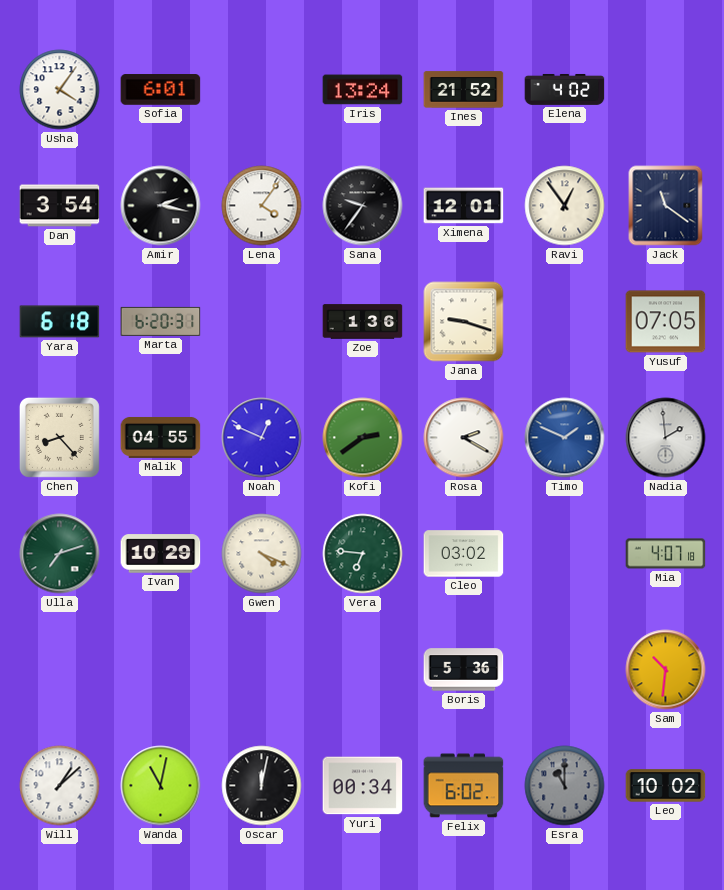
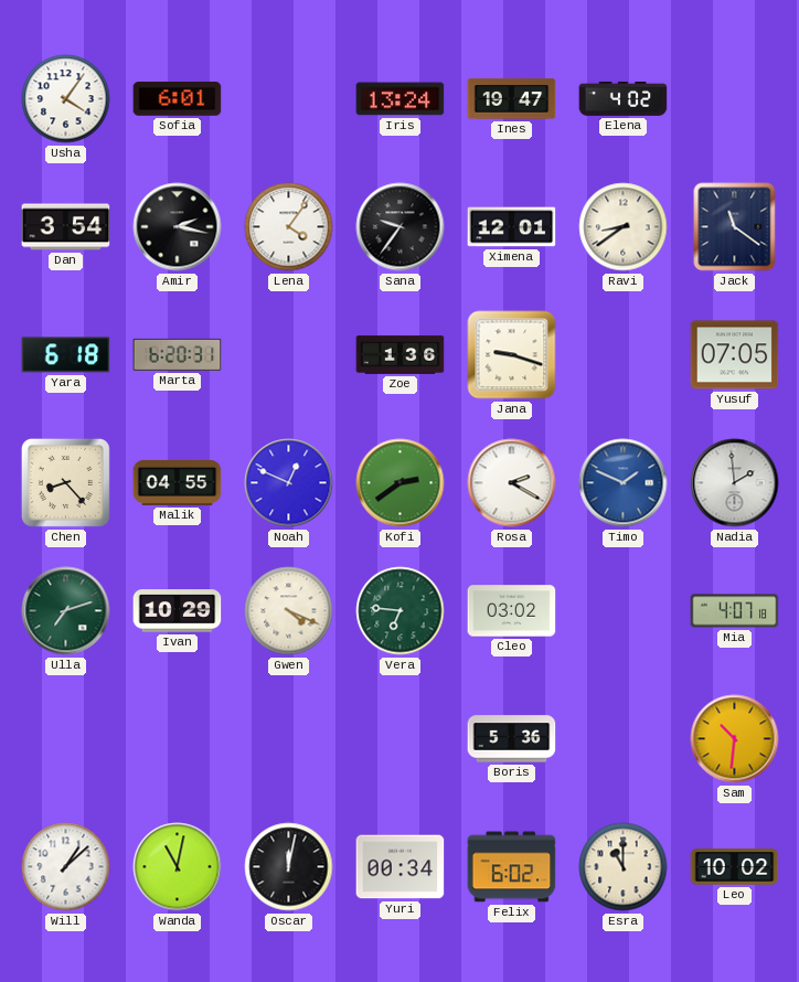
Ines: 21:52 -> 19:47
Ravi: 12:54 -> 8:39
Esra dial: grey -> cream
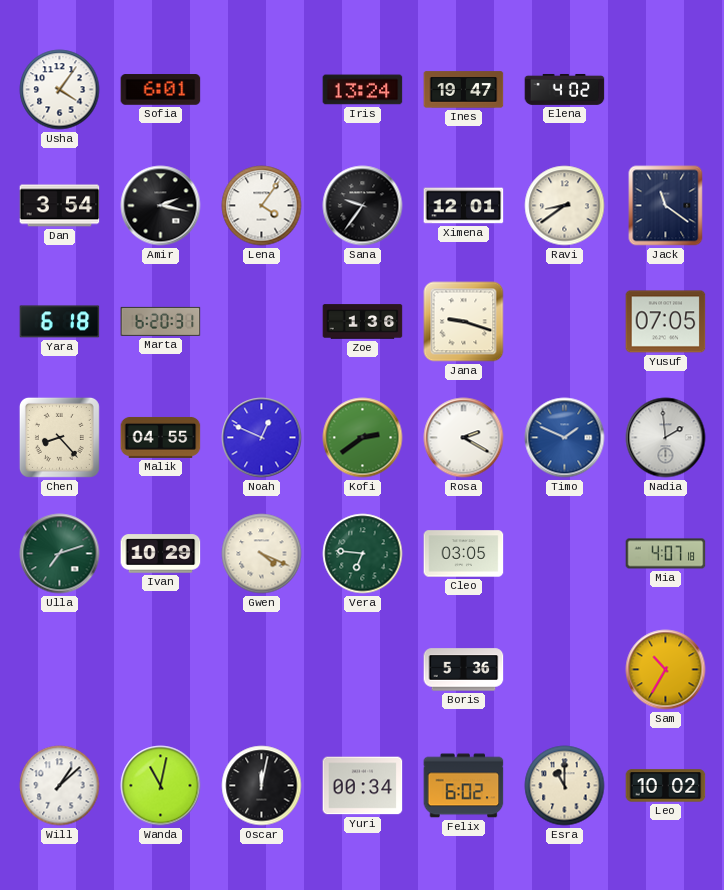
Cleo: 03:02 -> 03:05
Sam: 10:31 -> 10:35
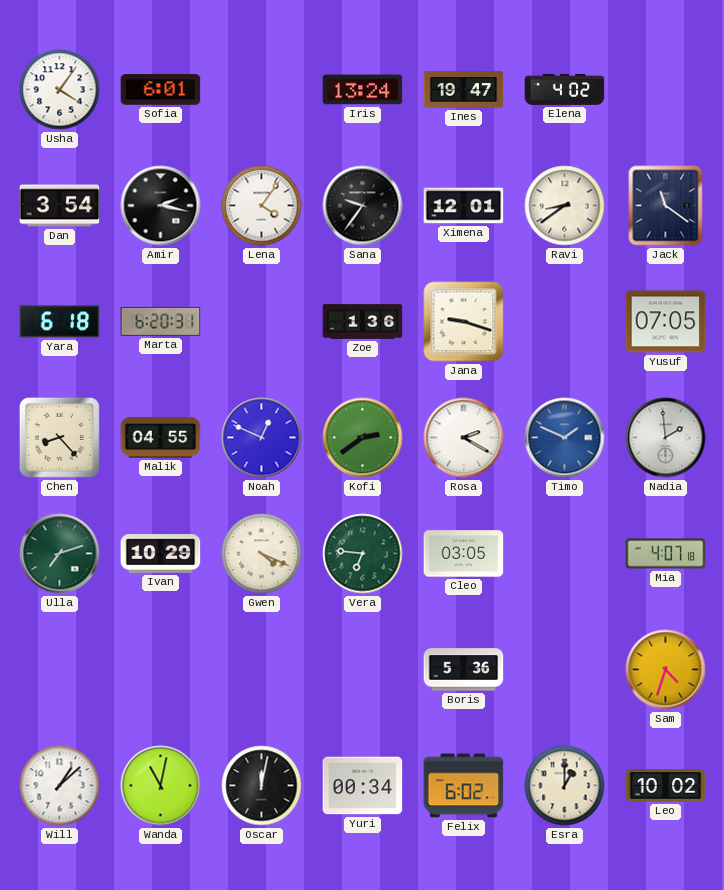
Sam: 10:35 -> 4:33
Esra: 11:00 -> 1:00
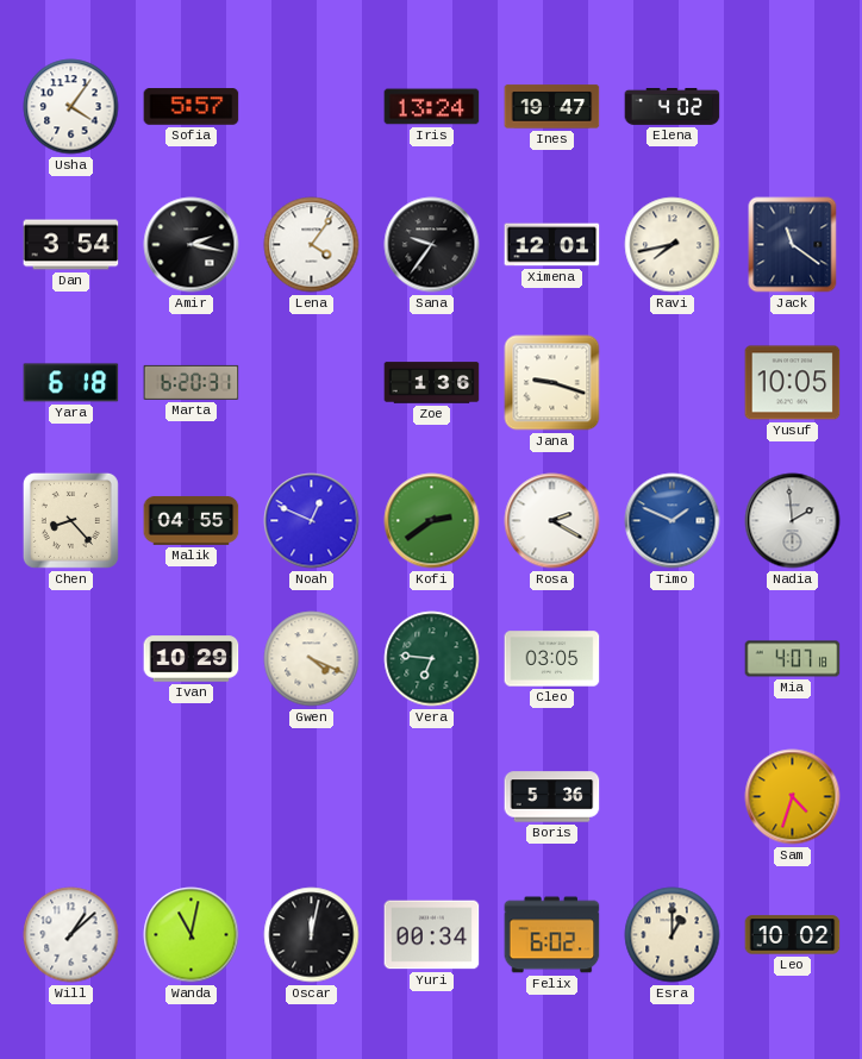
Sofia: 6:01 -> 5:57
Ravi: 8:39 -> 7:43
Yusuf: 07:05 -> 10:05
Ulla: 7:12 -> none
